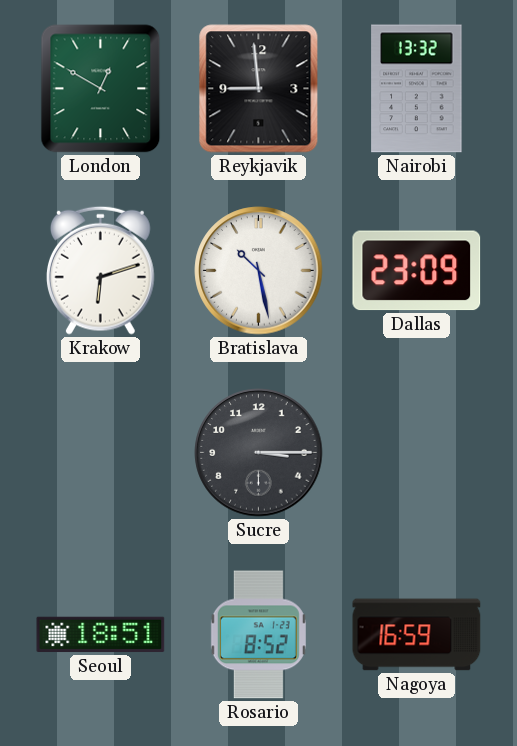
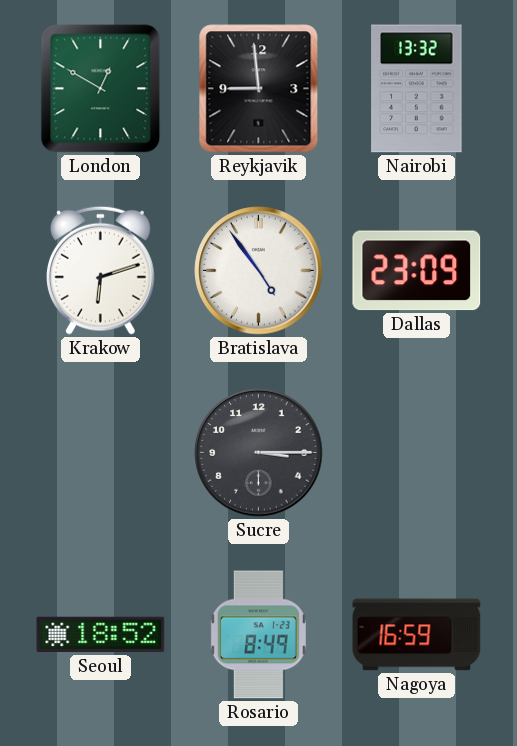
Bratislava: 10:28 -> 4:54
Seoul: 18:51 -> 18:52
Rosario: 8:52 -> 8:49
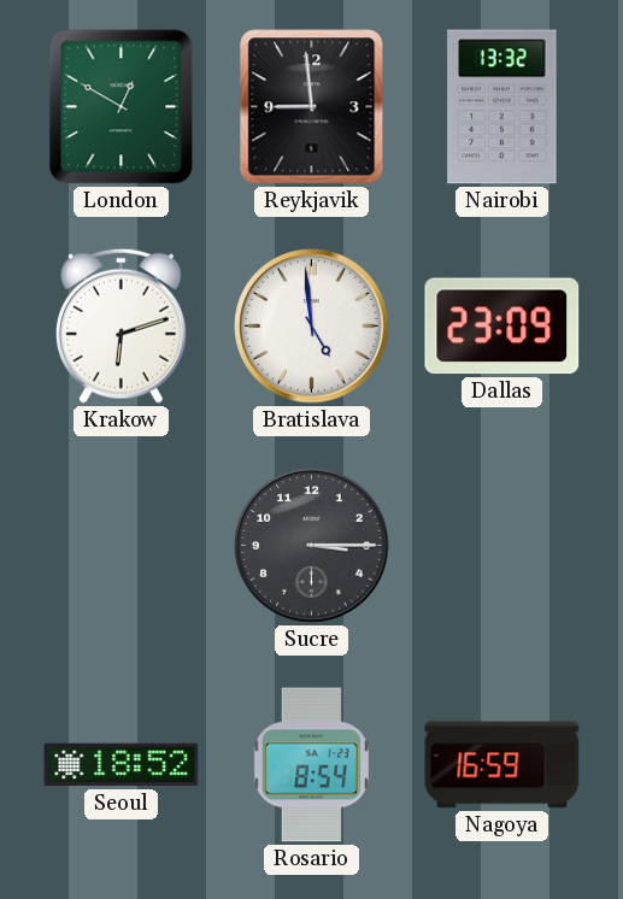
Bratislava: 4:54 -> 4:59
Rosario: 8:49 -> 8:54
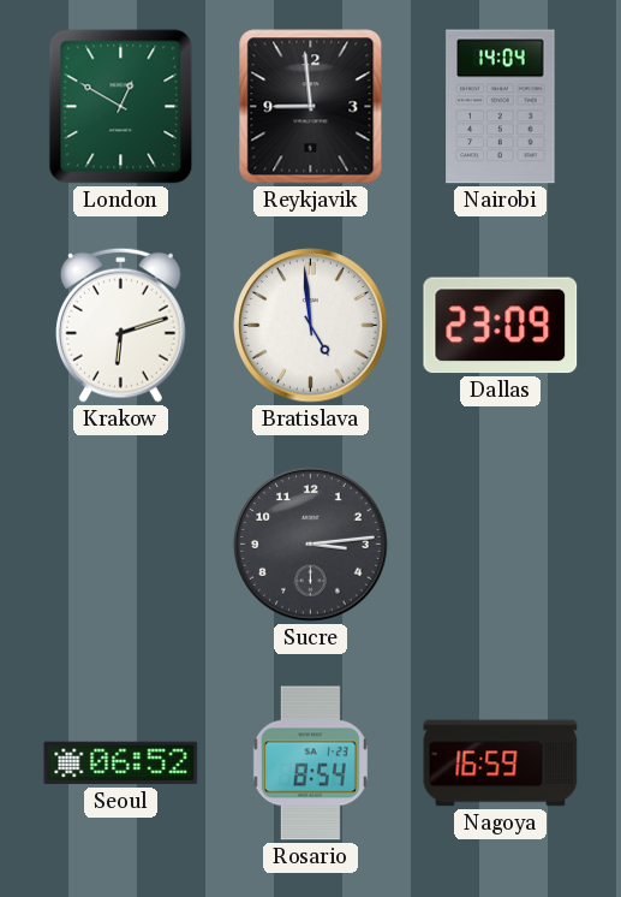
Nairobi: 13:32 -> 14:04
Sucre: 3:15 -> 3:14
Seoul: 18:52 -> 06:52
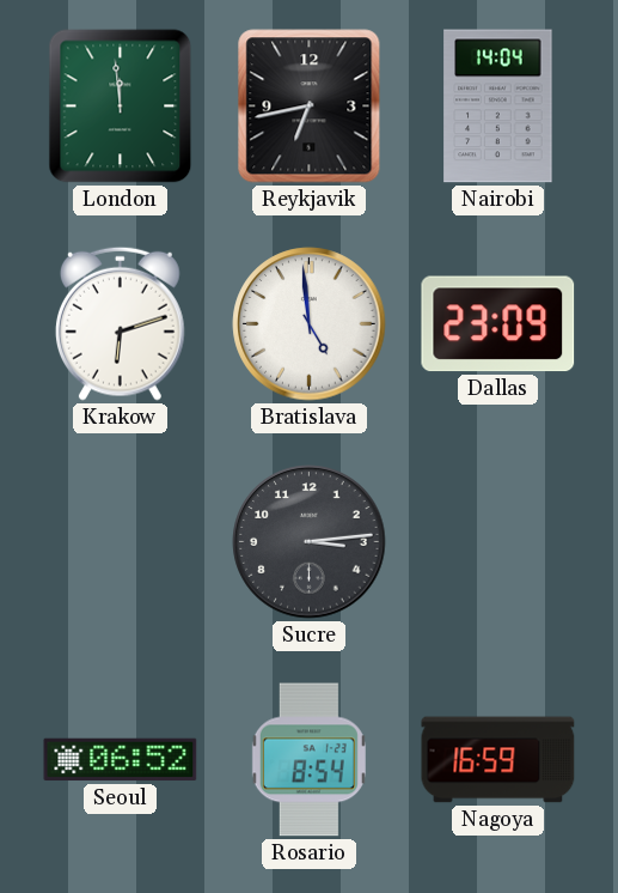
London: 12:50 -> 11:59
Reykjavik: 8:59 -> 6:43
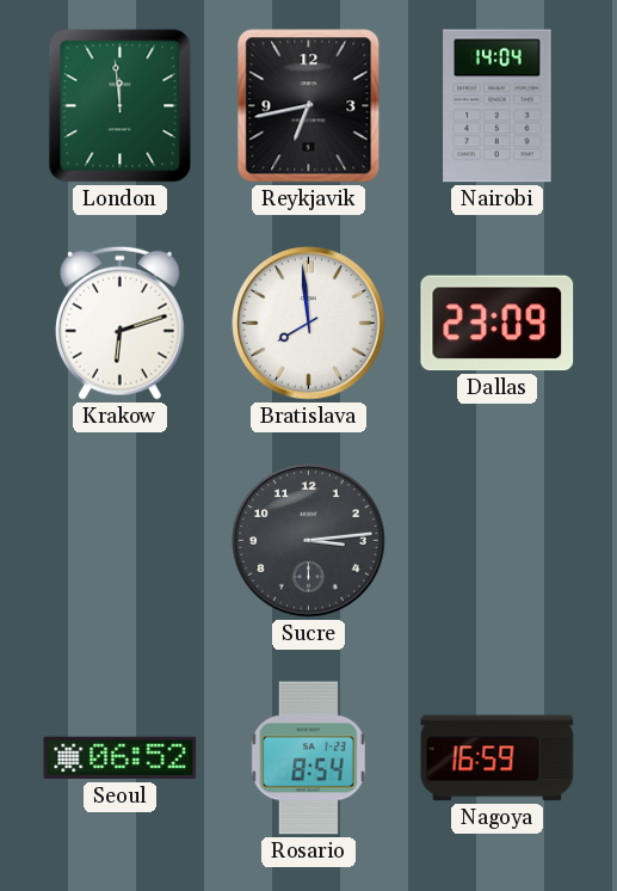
Bratislava: 4:59 -> 7:59
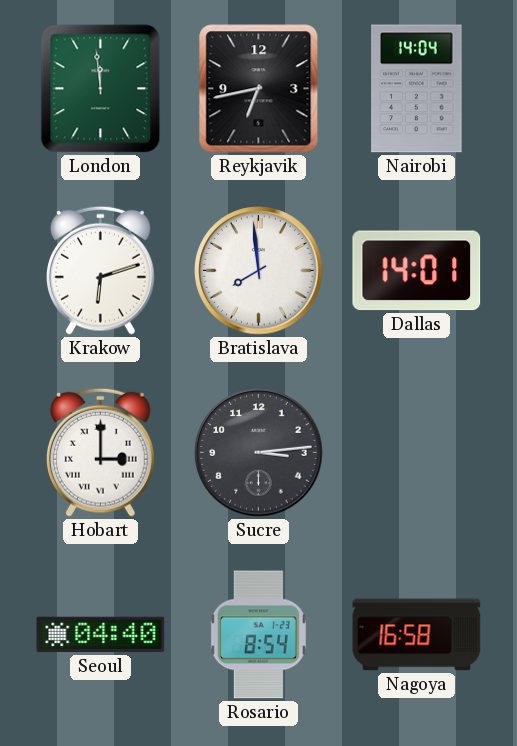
Dallas: 23:09 -> 14:01
Hobart: none -> 3:00
Seoul: 06:52 -> 04:40
Nagoya: 16:59 -> 16:58
